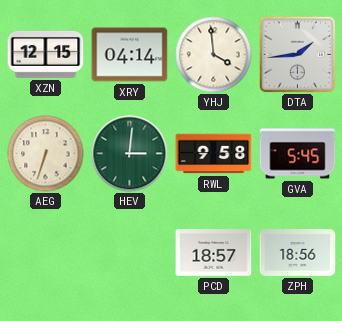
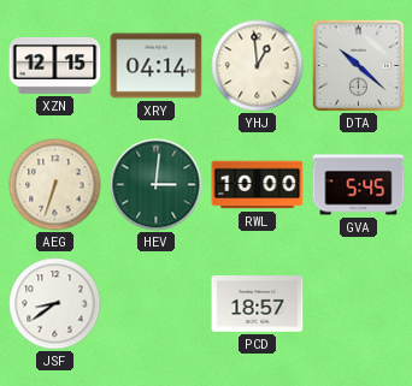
YHJ: 3:59 -> 12:59
DTA: 1:44 -> 10:22
RWL: 9:58 -> 10:00
JSF: none -> 8:39
ZPH: 18:56 -> none
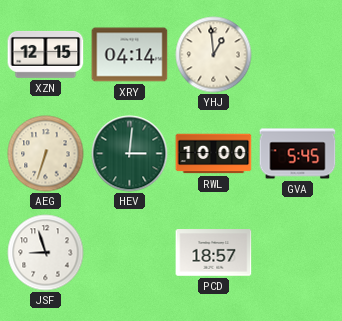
DTA: 10:22 -> none
JSF: 8:39 -> 8:57
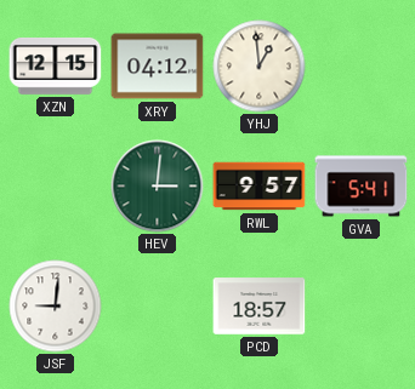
XRY: 04:14 -> 04:12
AEG: 6:33 -> none
RWL: 10:00 -> 9:57
GVA: 5:45 -> 5:41
JSF: 8:57 -> 9:01
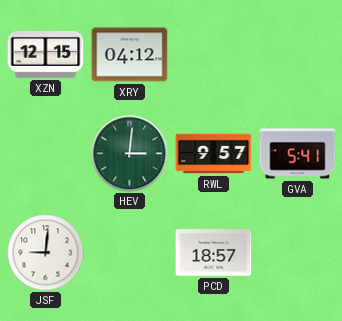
YHJ: 12:59 -> none
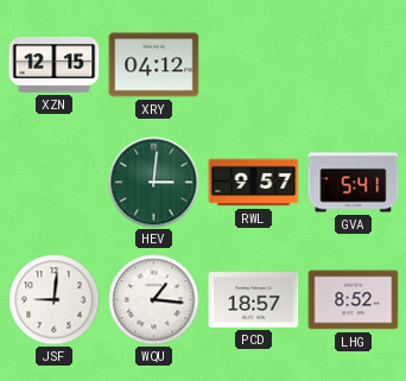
WQU: none -> 1:16
LHG: none -> 8:52
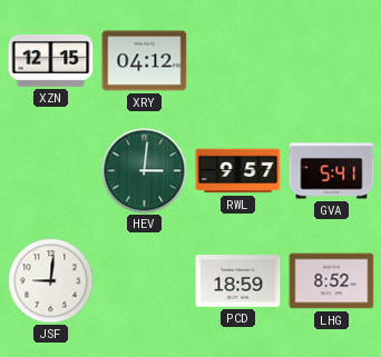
WQU: 1:16 -> none
PCD: 18:57 -> 18:59
